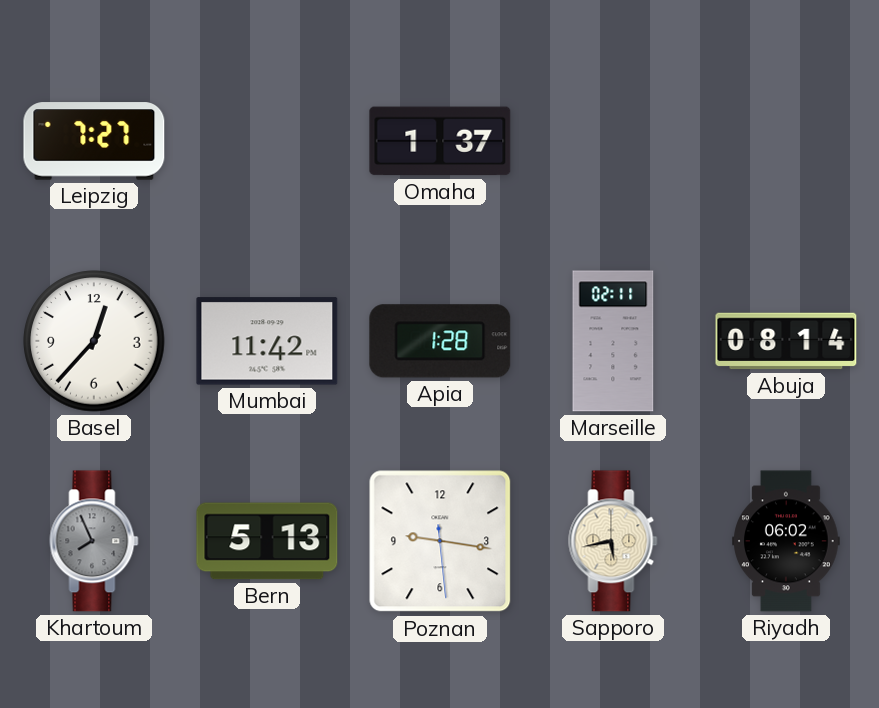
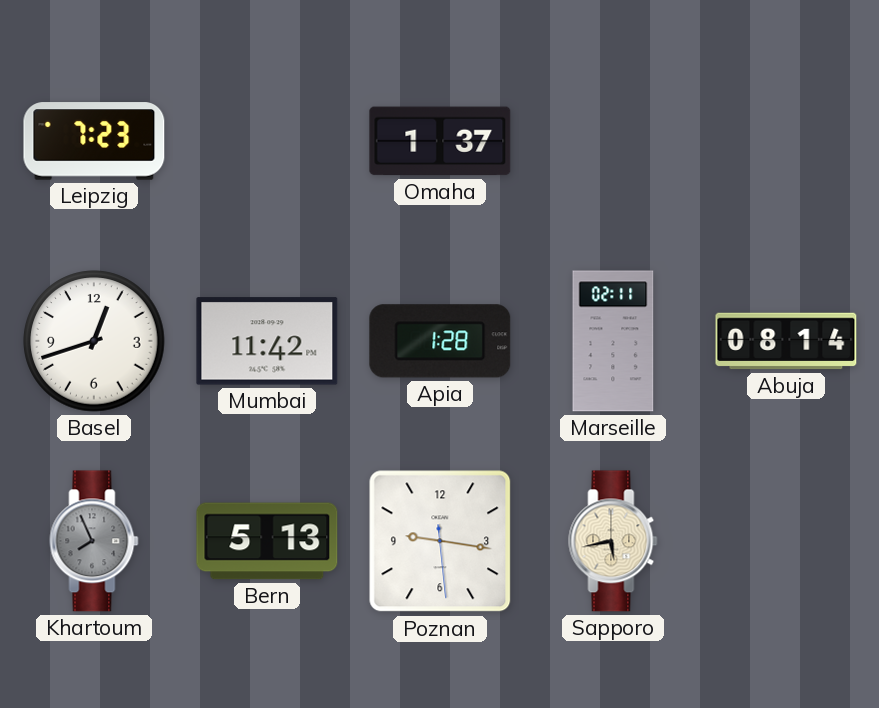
Leipzig: 7:27 -> 7:23
Basel: 12:37 -> 12:42
Riyadh: 06:02 -> none
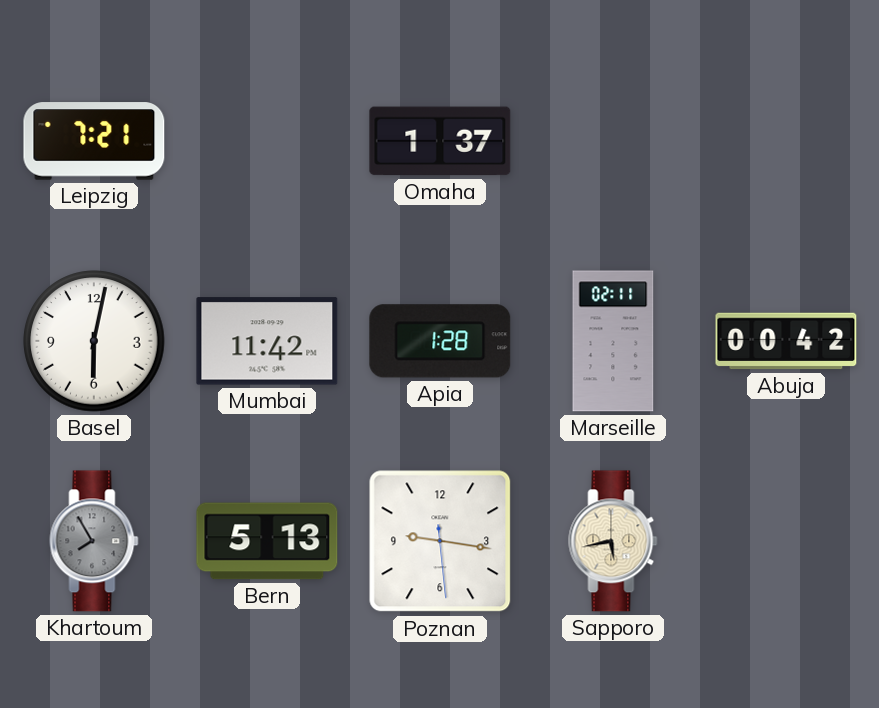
Leipzig: 7:23 -> 7:21
Basel: 12:42 -> 6:02
Abuja: 08:14 -> 00:42
Khartoum: 7:56 -> 7:55
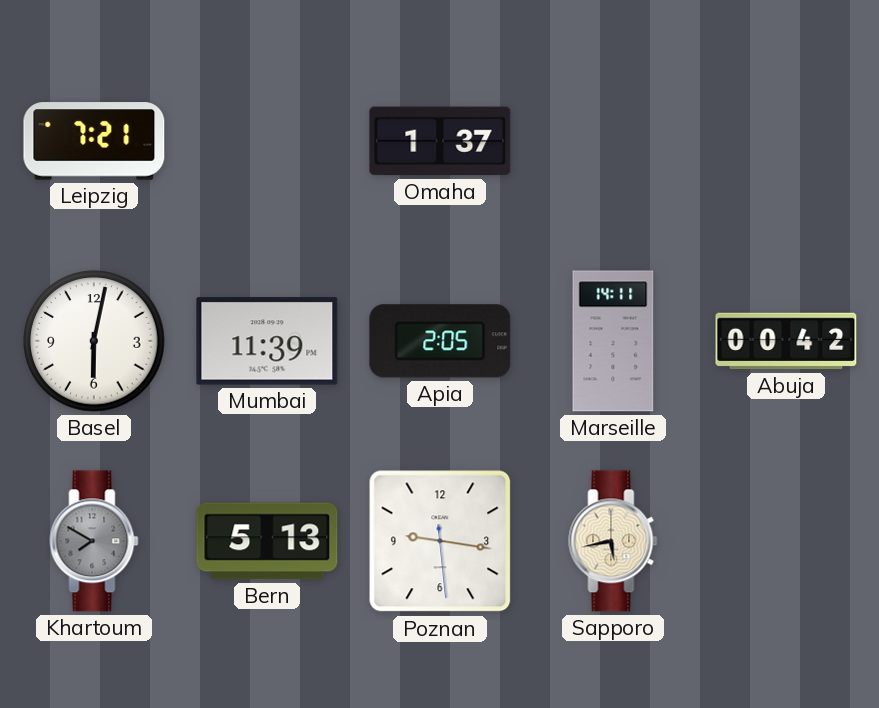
Mumbai: 11:42 -> 11:39
Apia: 1:28 -> 2:05
Marseille: 02:11 -> 14:11
Khartoum: 7:55 -> 7:50
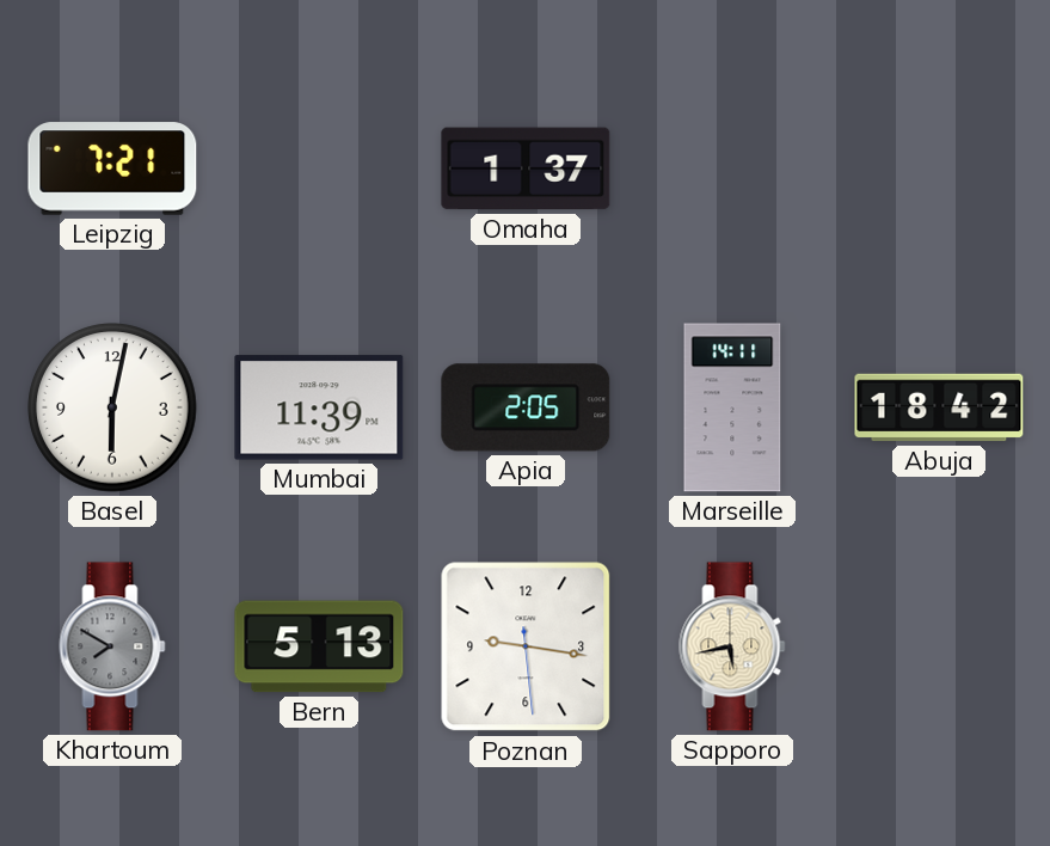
Abuja: 00:42 -> 18:42
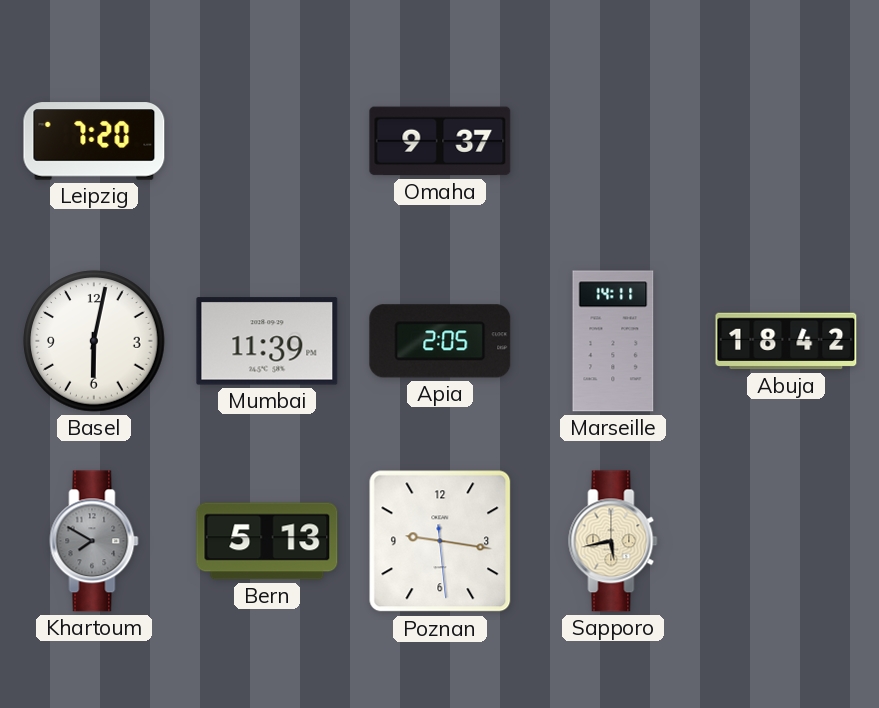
Leipzig: 7:21 -> 7:20
Omaha: 1:37 -> 9:37
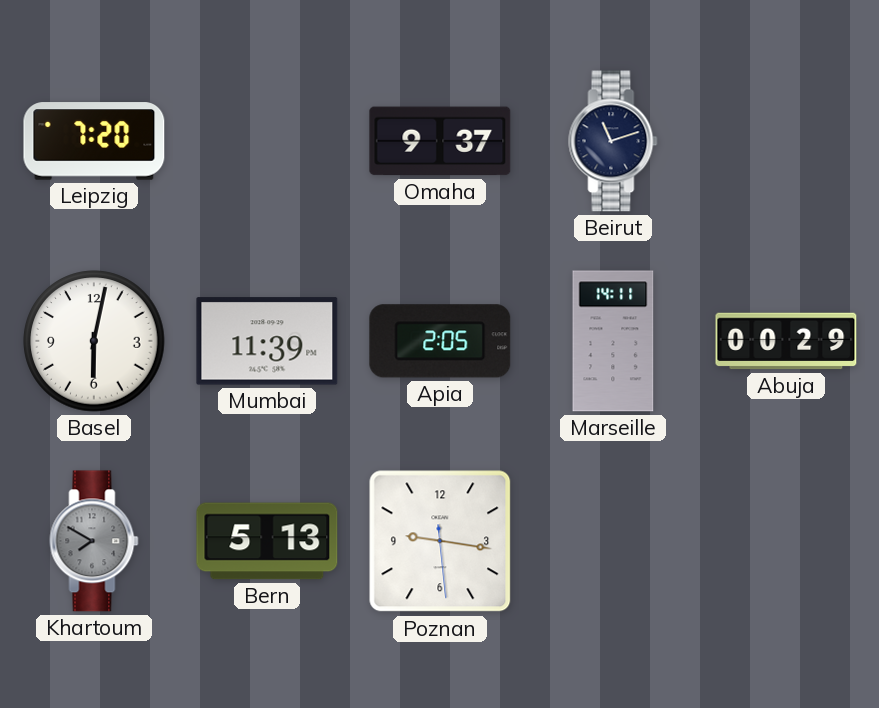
Beirut: none -> 11:12
Abuja: 18:42 -> 00:29
Sapporo: 5:43 -> none
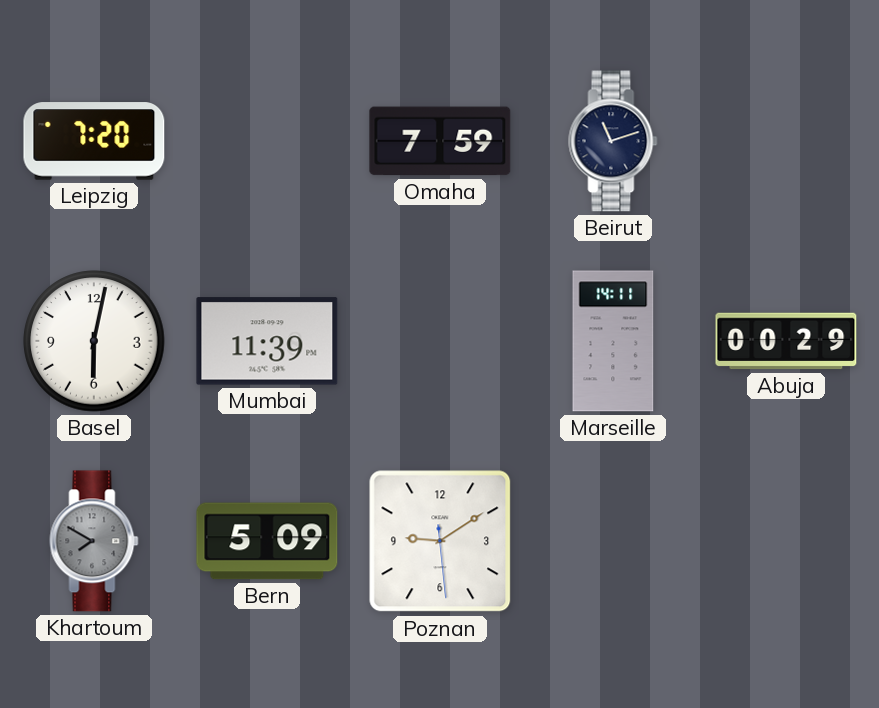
Omaha: 9:37 -> 7:59
Apia: 2:05 -> none
Bern: 5:13 -> 5:09
Poznan: 9:16 -> 9:09
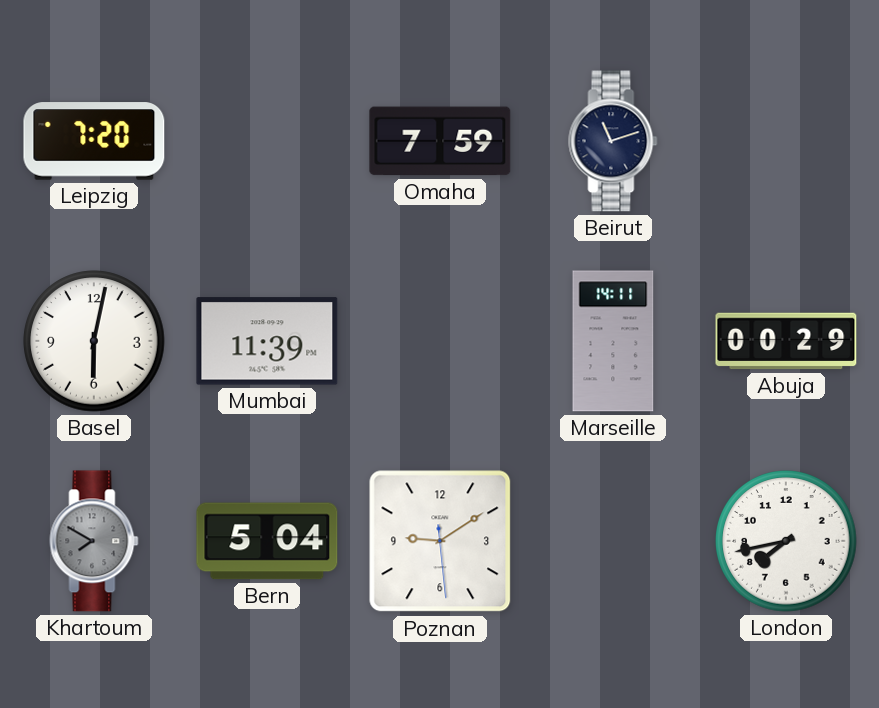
Bern: 5:09 -> 5:04
London: none -> 7:43
